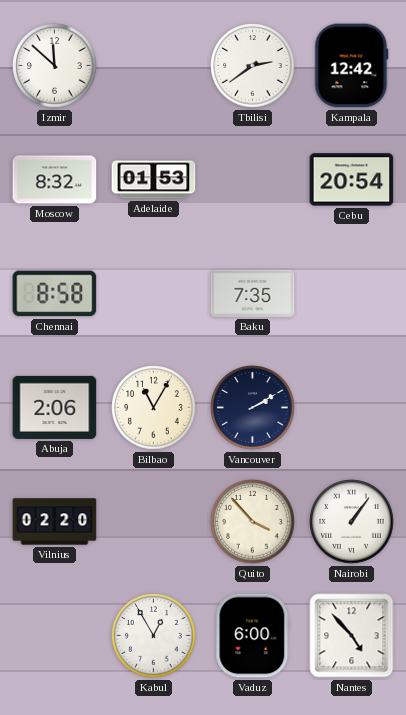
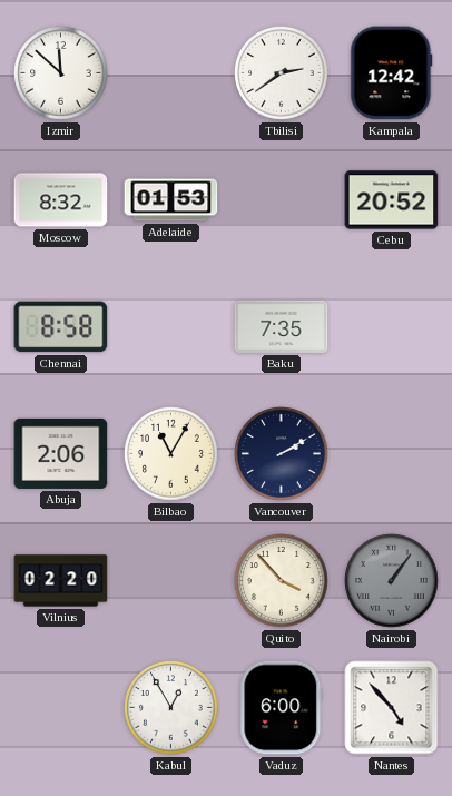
Cebu: 20:54 -> 20:52
Nairobi dial: white -> grey
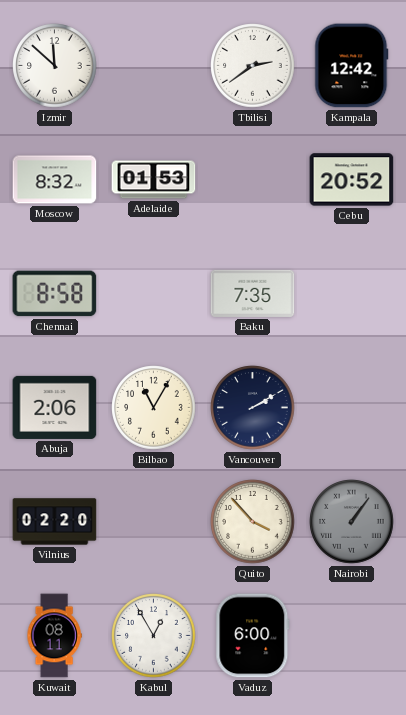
Kuwait: none -> 08:11
Nantes: 4:53 -> none
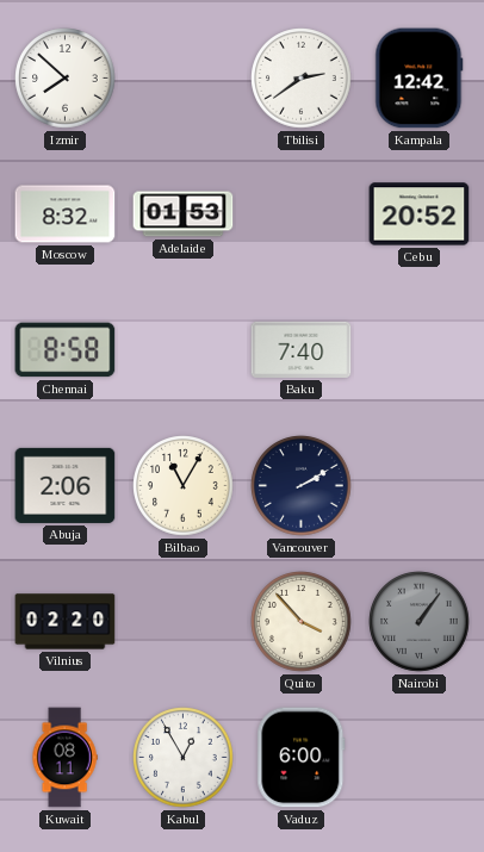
Izmir: 11:52 -> 7:52
Baku: 7:35 -> 7:40
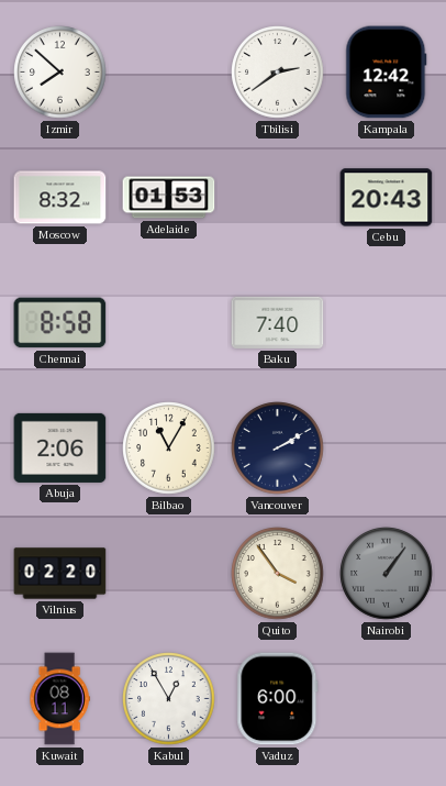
Cebu: 20:52 -> 20:43
Quito: 3:53 -> 3:54
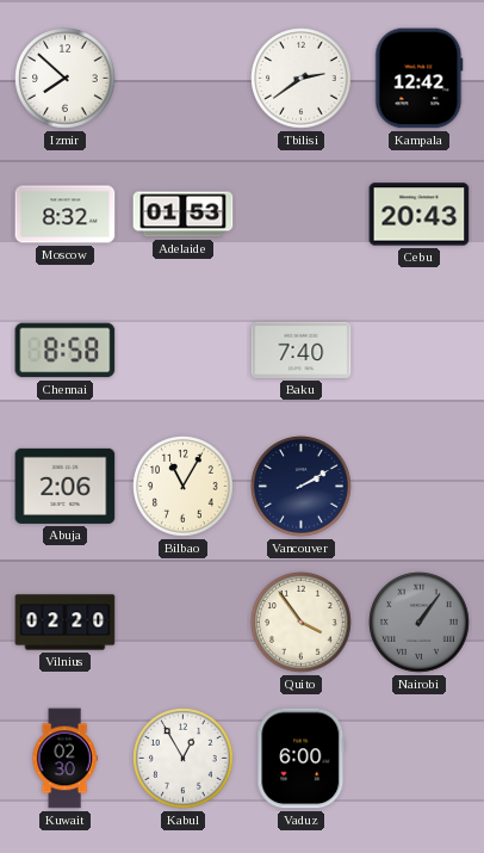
Kuwait: 08:11 -> 02:30
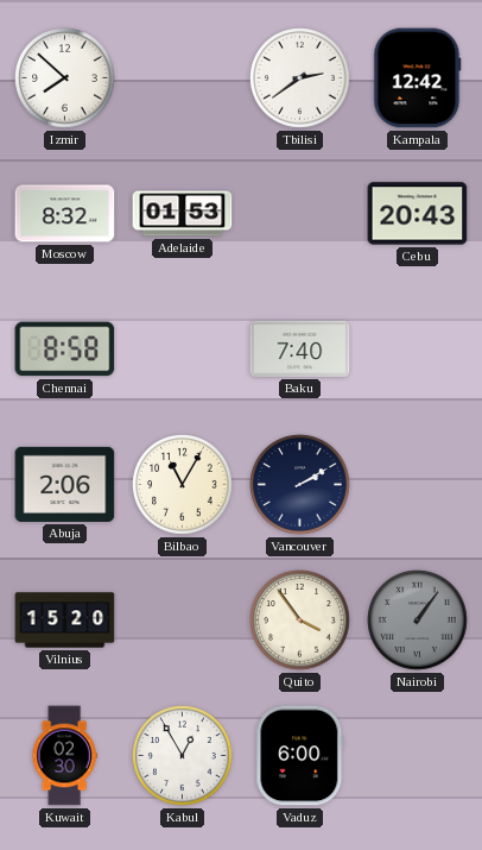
Vilnius: 02:20 -> 15:20
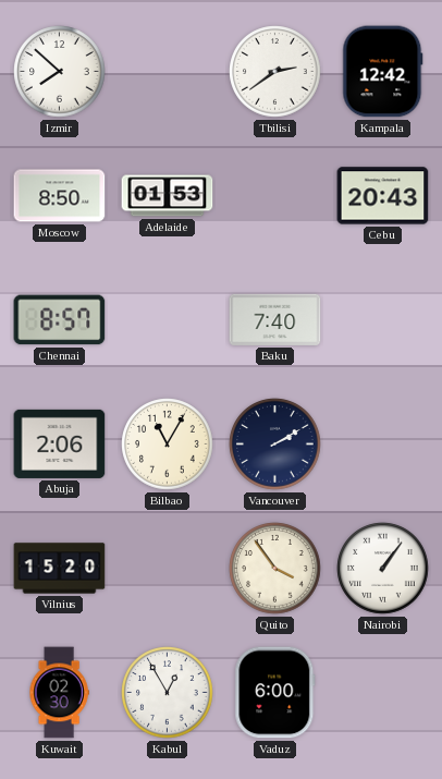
Moscow: 8:32 -> 8:50
Chennai: 8:58 -> 8:57
Nairobi dial: grey -> white
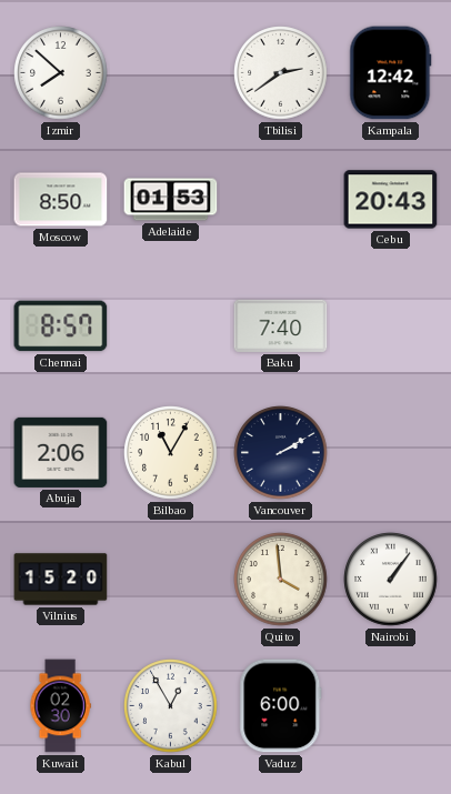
Quito: 3:54 -> 3:59
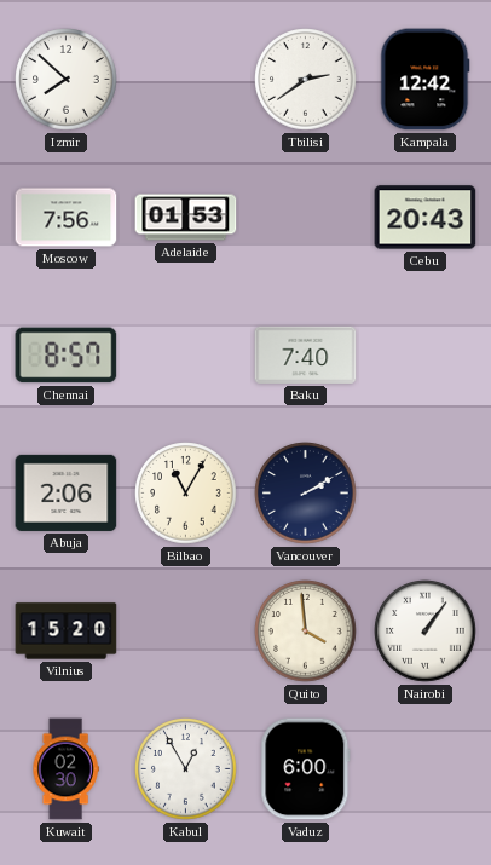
Moscow: 8:50 -> 7:56
